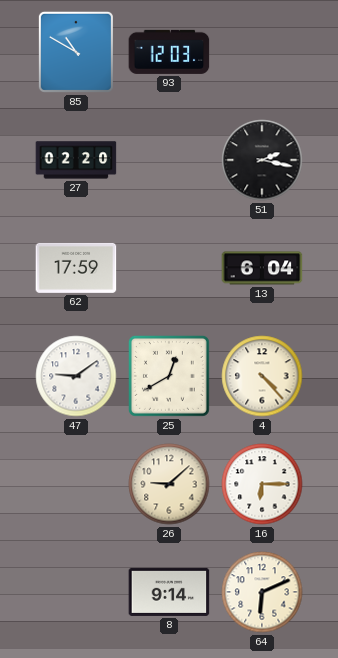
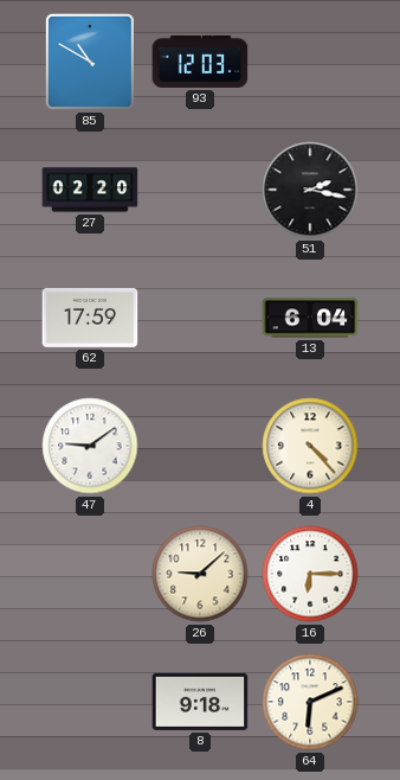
25: 12:40 -> none
8: 9:14 -> 9:18
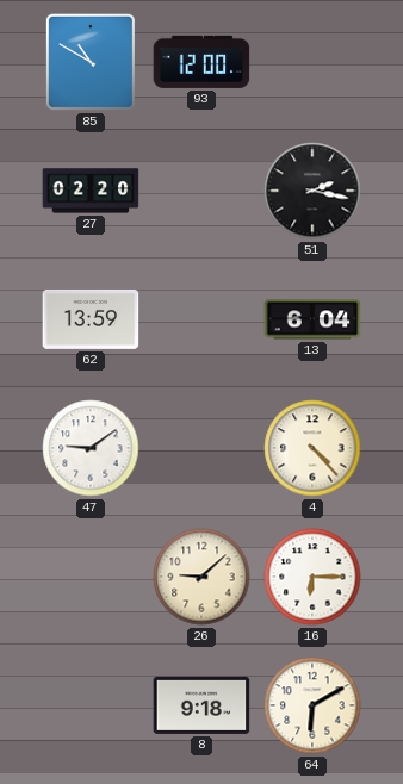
93: 12:03 -> 12:00
62: 17:59 -> 13:59
64: 6:11 -> 6:10
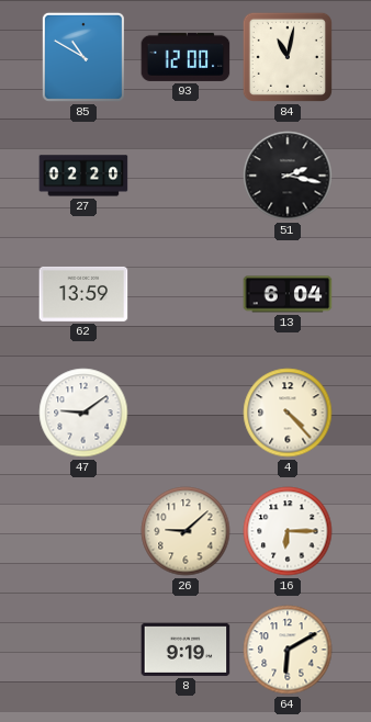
84: none -> 11:02
8: 9:18 -> 9:19
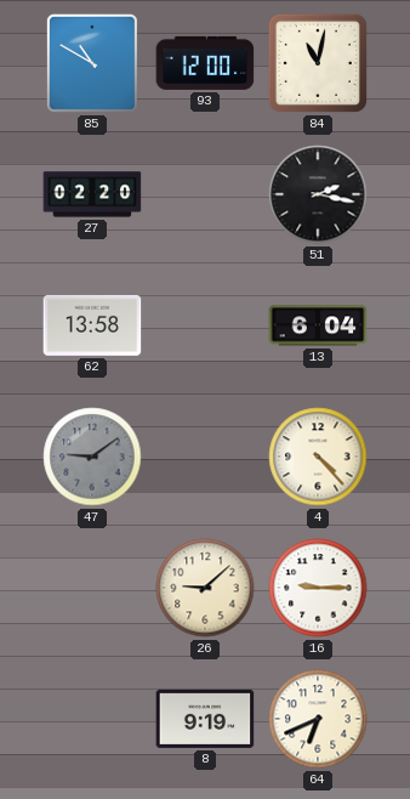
62: 13:59 -> 13:58
47 dial: white -> grey
16: 6:15 -> 9:15
64: 6:10 -> 6:41
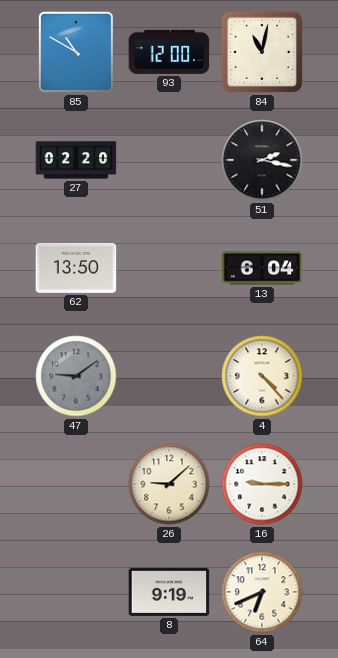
62: 13:58 -> 13:50
